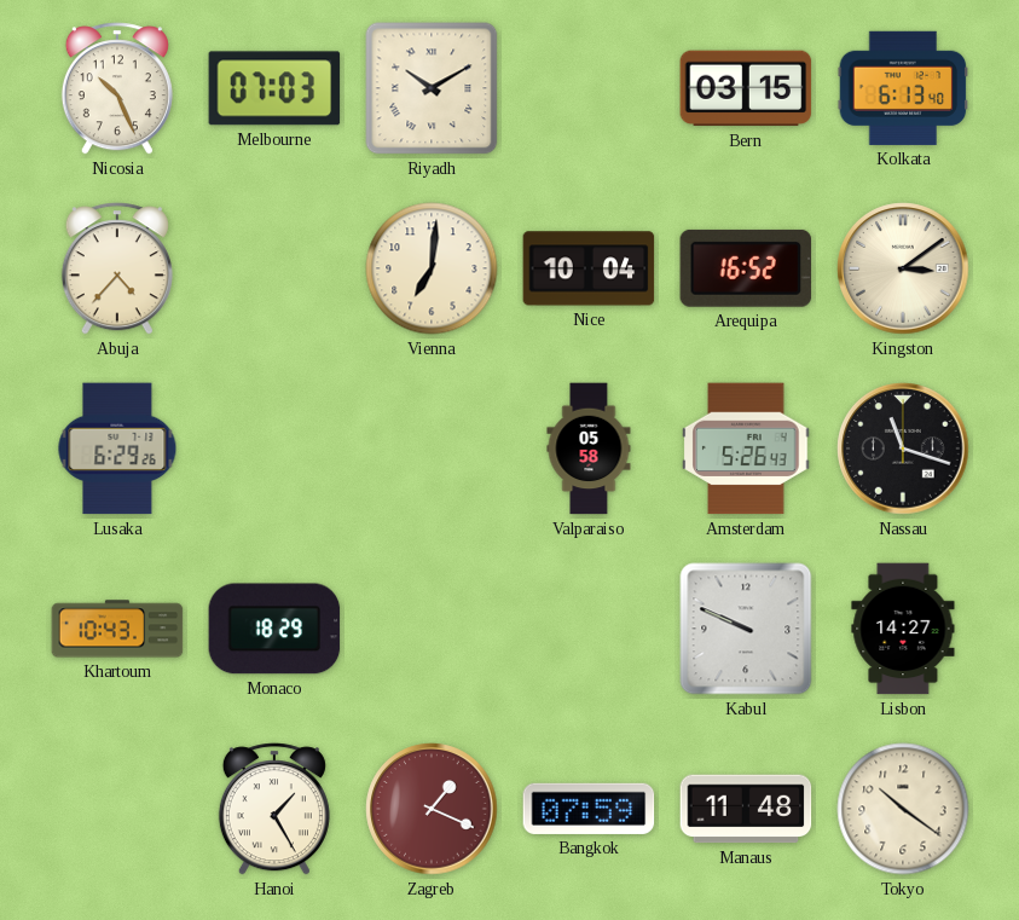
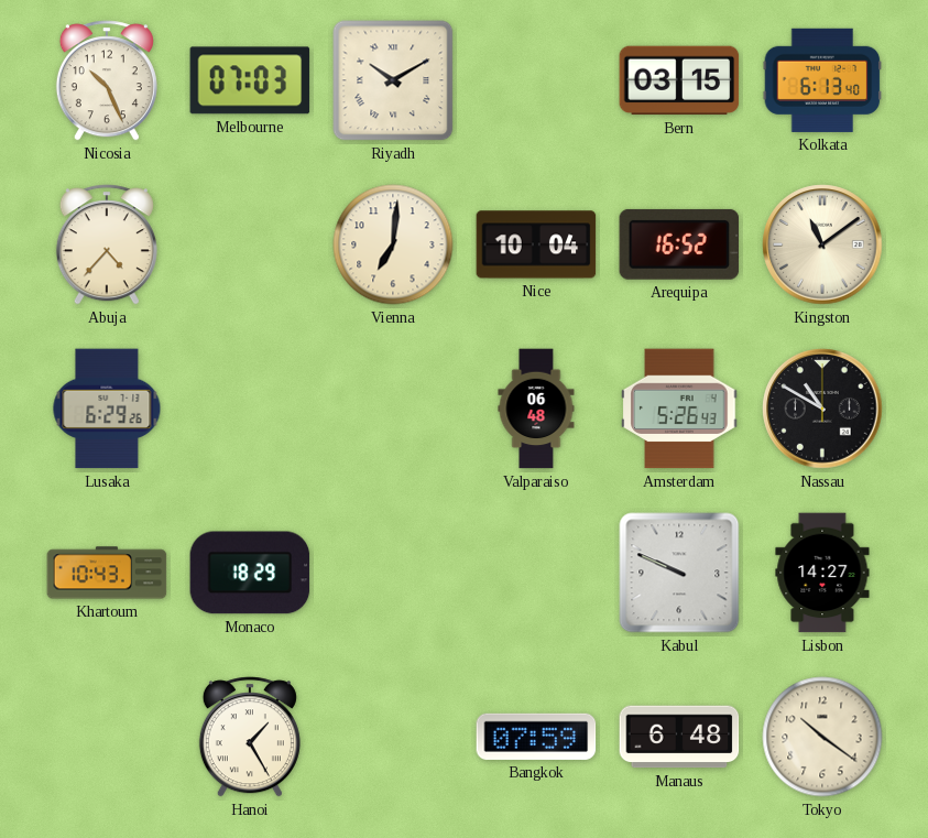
Kingston: 3:09 -> 11:09
Valparaiso: 05:58 -> 06:48
Nassau: 11:18 -> 10:50
Zagreb: 1:19 -> none
Manaus: 11:48 -> 6:48
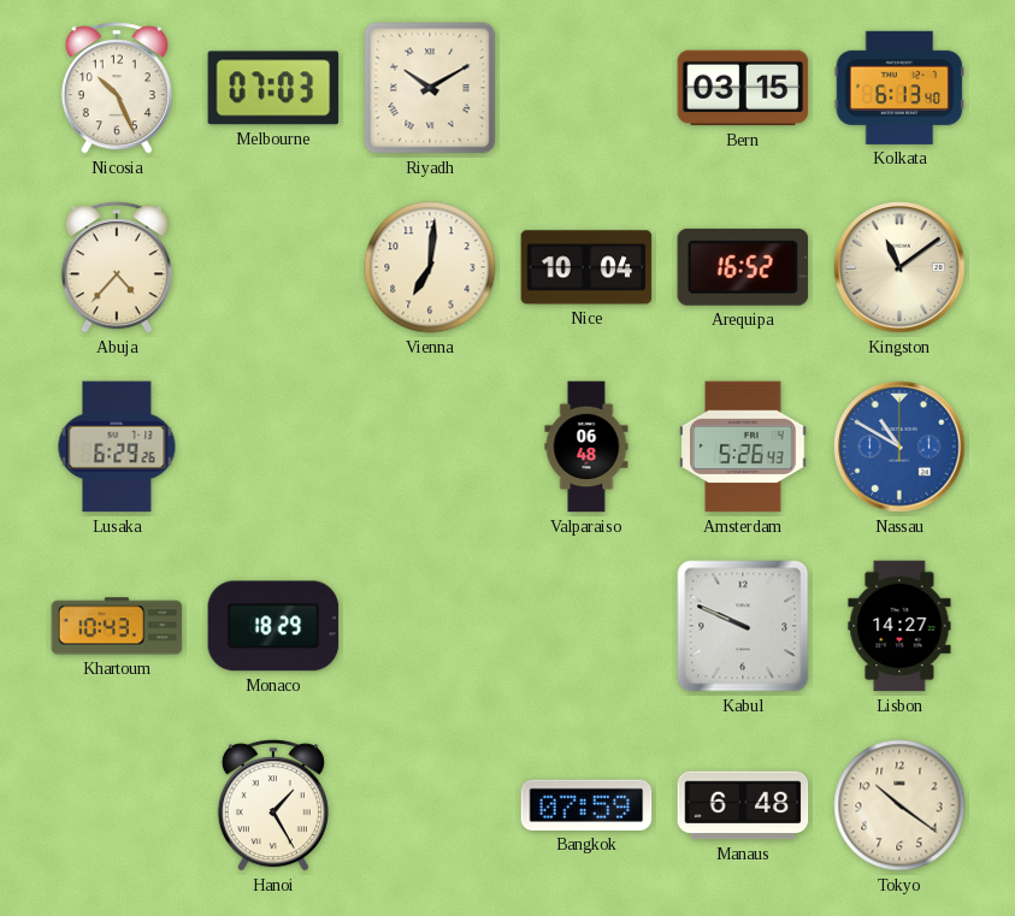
Nassau dial: black -> blue
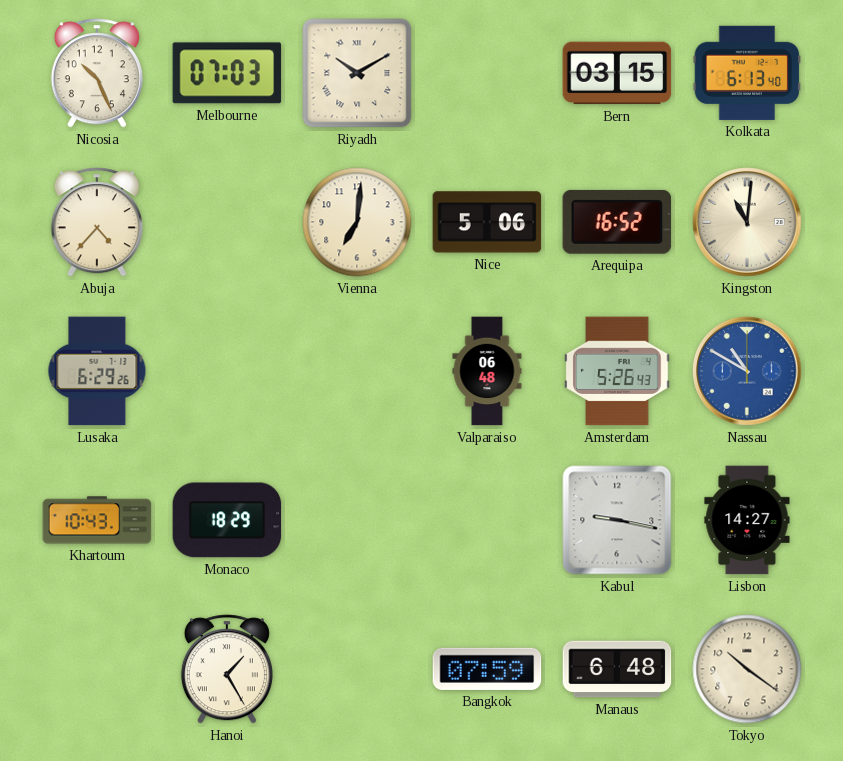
Nice: 10:04 -> 5:06
Kingston: 11:09 -> 11:01
Kabul: 9:49 -> 9:17
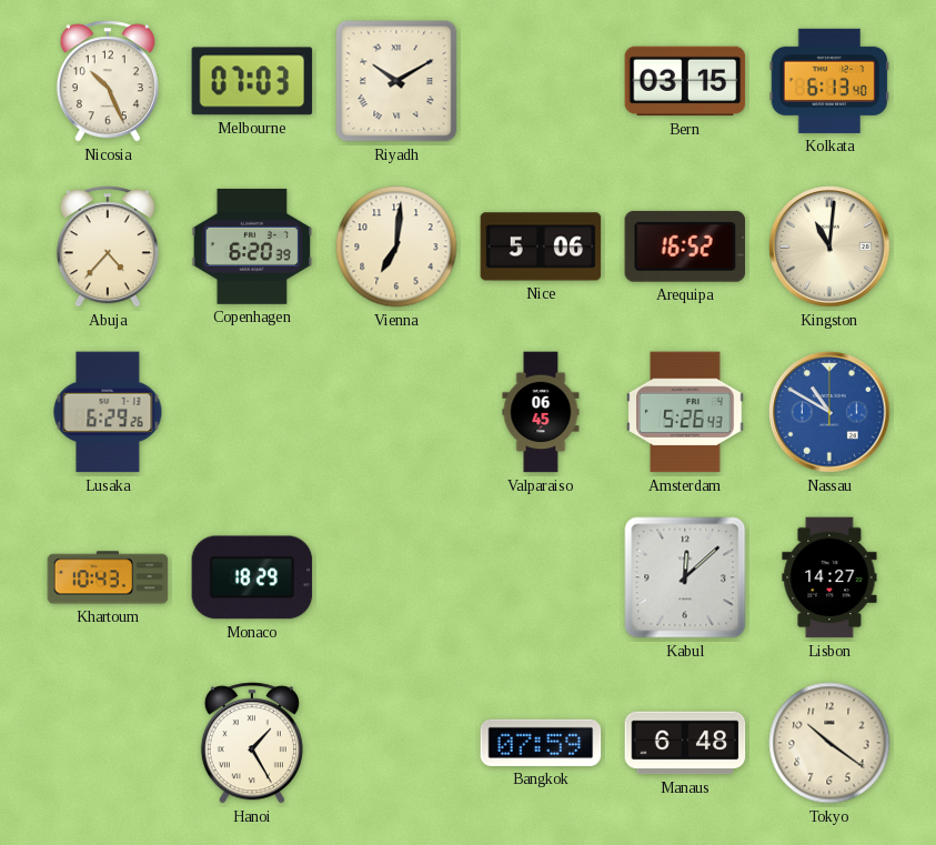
Copenhagen: none -> 6:20
Valparaiso: 06:48 -> 06:45
Kabul: 9:17 -> 12:08
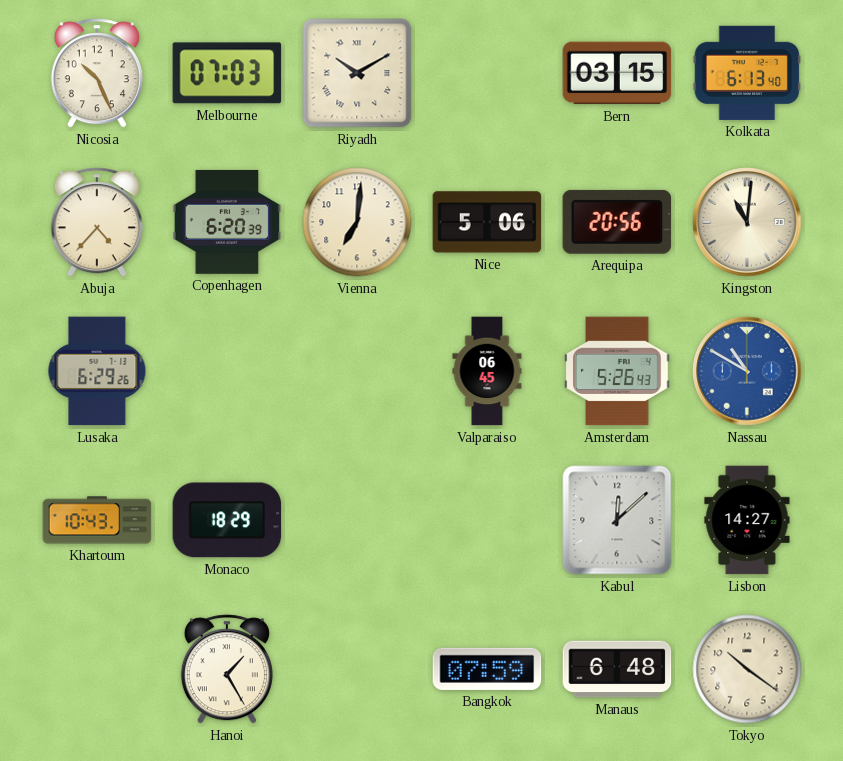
Arequipa: 16:52 -> 20:56
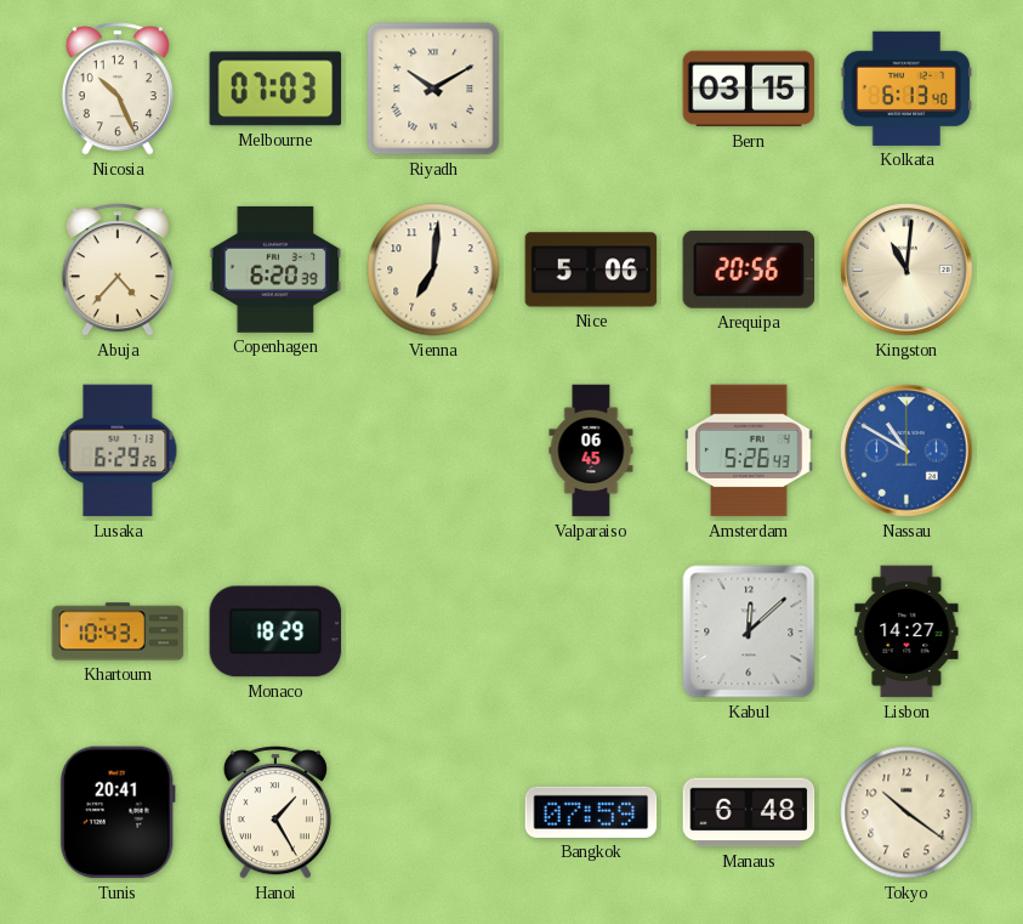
Tunis: none -> 20:41
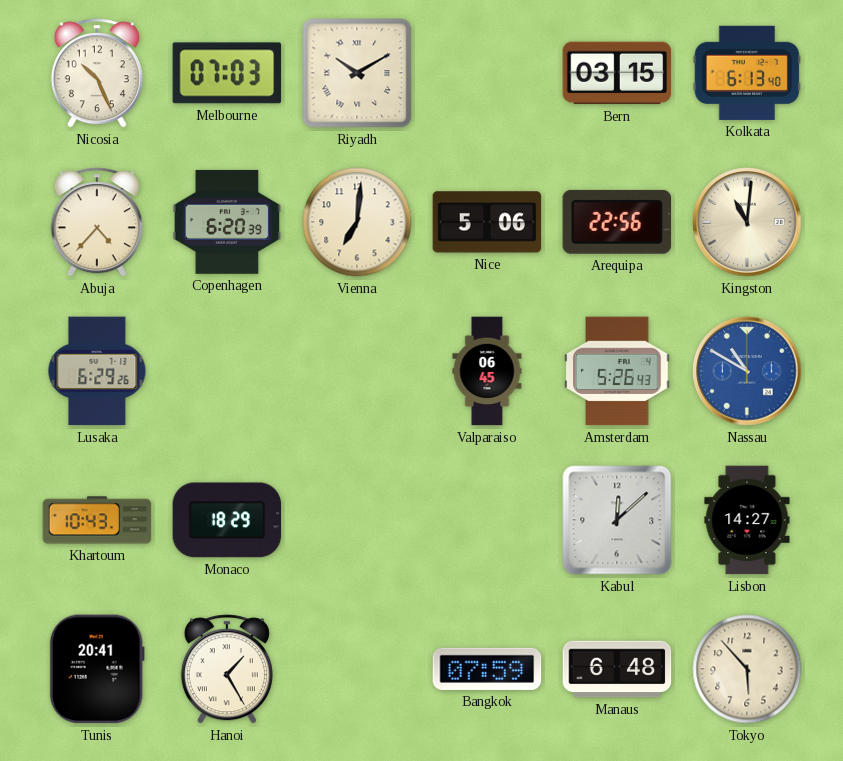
Arequipa: 20:56 -> 22:56
Tokyo: 10:21 -> 5:53
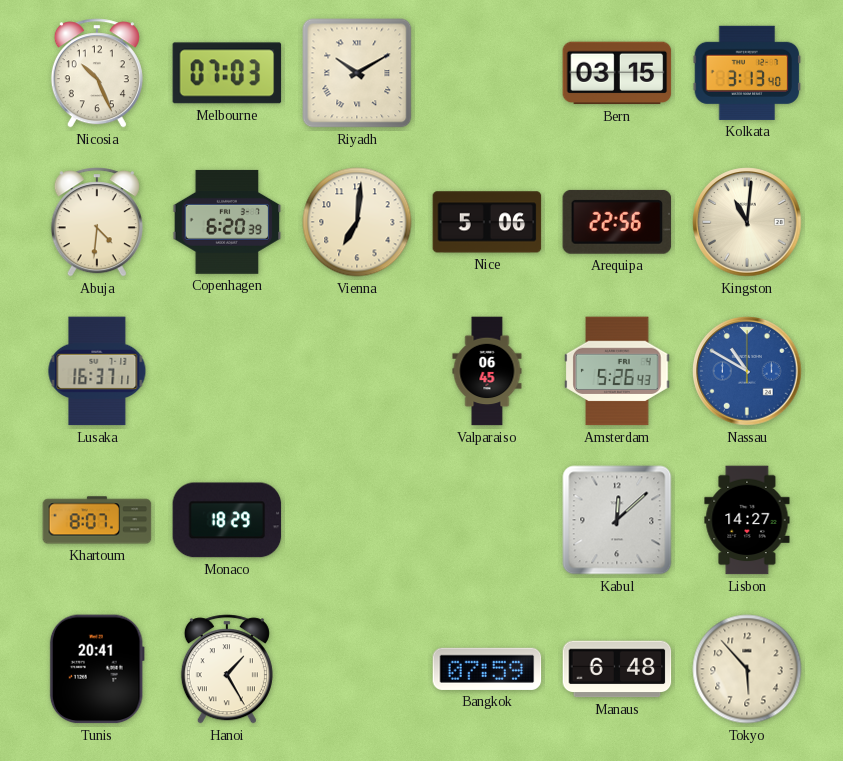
Kolkata: 6:13 -> 3:13
Abuja: 4:37 -> 4:31
Lusaka: 6:29 -> 16:37
Khartoum: 10:43 -> 8:07
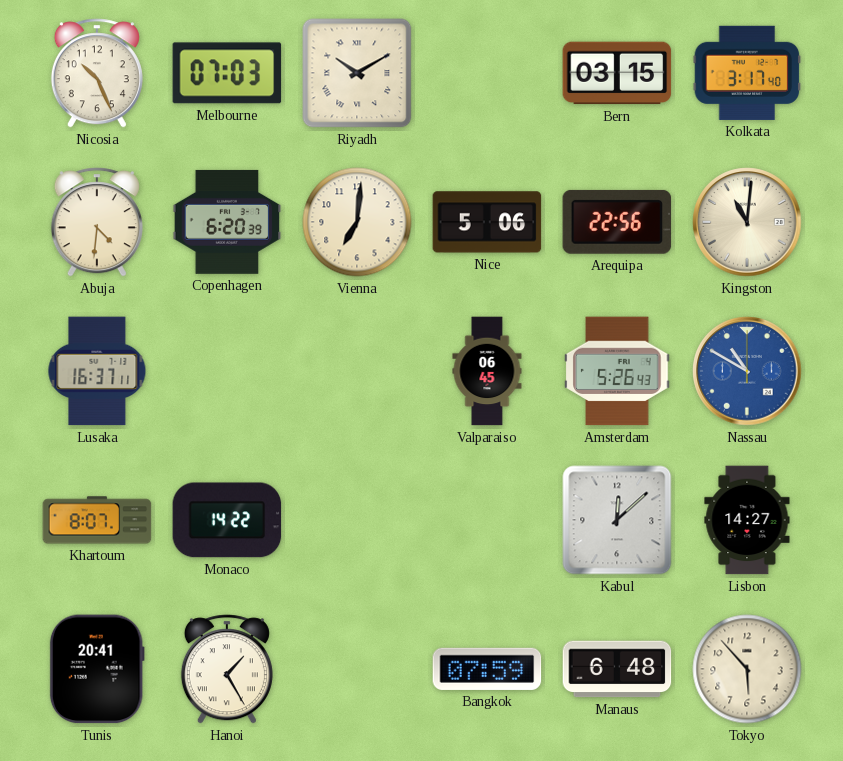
Kolkata: 3:13 -> 3:17
Monaco: 18:29 -> 14:22
